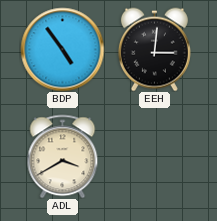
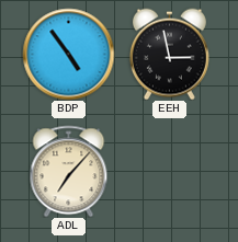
EEH: 3:01 -> 2:58
ADL: 3:40 -> 7:07
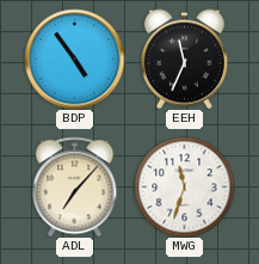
EEH: 2:58 -> 11:34
MWG: none -> 11:33
